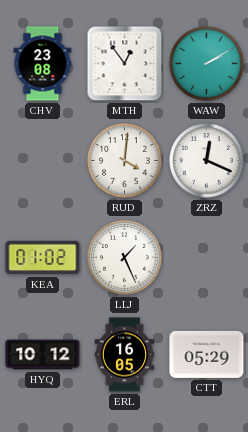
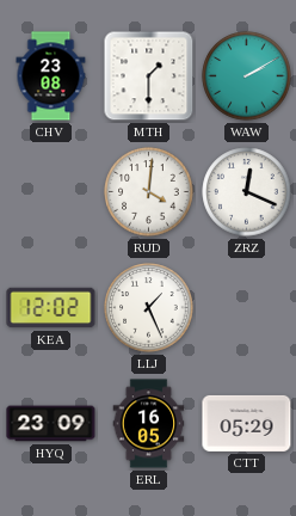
MTH: 12:54 -> 1:30
KEA: 01:02 -> 12:02
HYQ: 10:12 -> 23:09
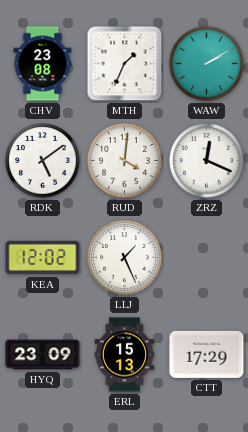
MTH: 1:30 -> 1:34
RDK: none -> 5:09
ERL: 16:05 -> 15:13
CTT: 05:29 -> 17:29
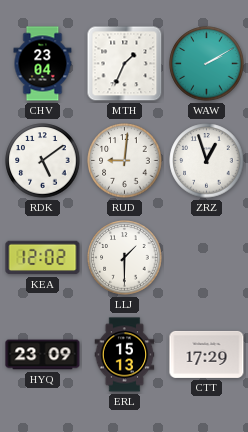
CHV: 23:08 -> 23:04
RUD: 4:01 -> 9:01
ZRZ: 12:19 -> 12:57
LLJ: 1:26 -> 1:30
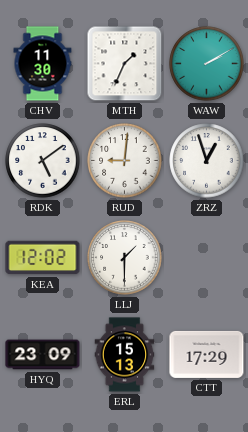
CHV: 23:04 -> 11:30
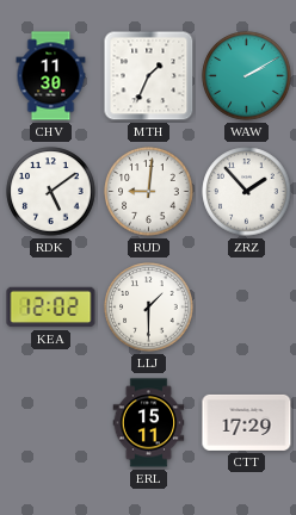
ZRZ: 12:57 -> 1:53
HYQ: 23:09 -> none
ERL: 15:13 -> 15:11
